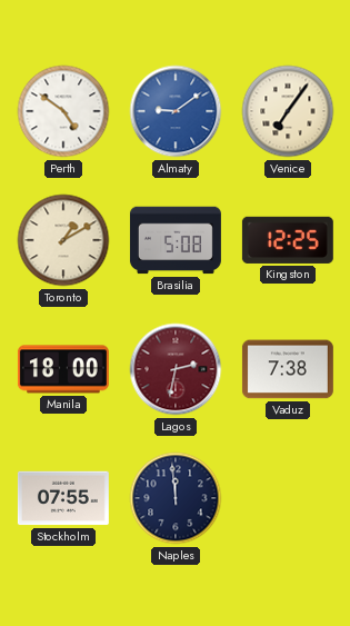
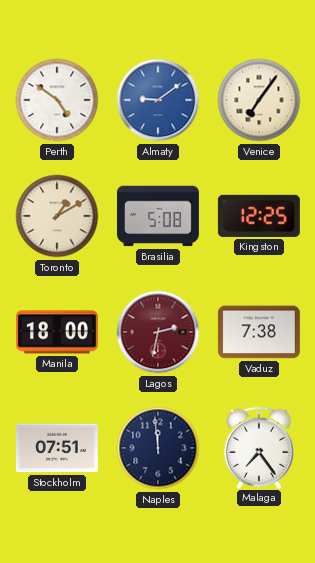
Stockholm: 07:55 -> 07:51
Malaga: none -> 7:24
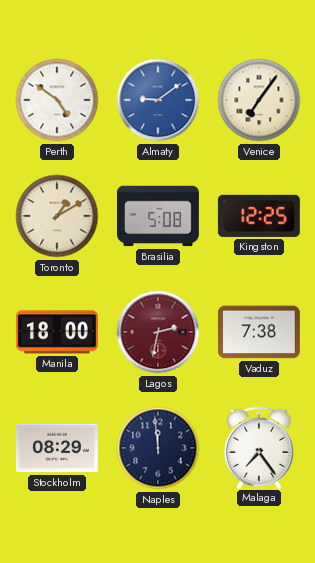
Stockholm: 07:51 -> 08:29
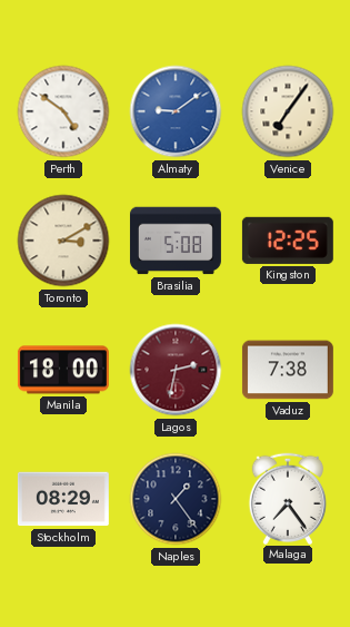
Toronto: 1:10 -> 3:10
Naples: 11:59 -> 1:24
